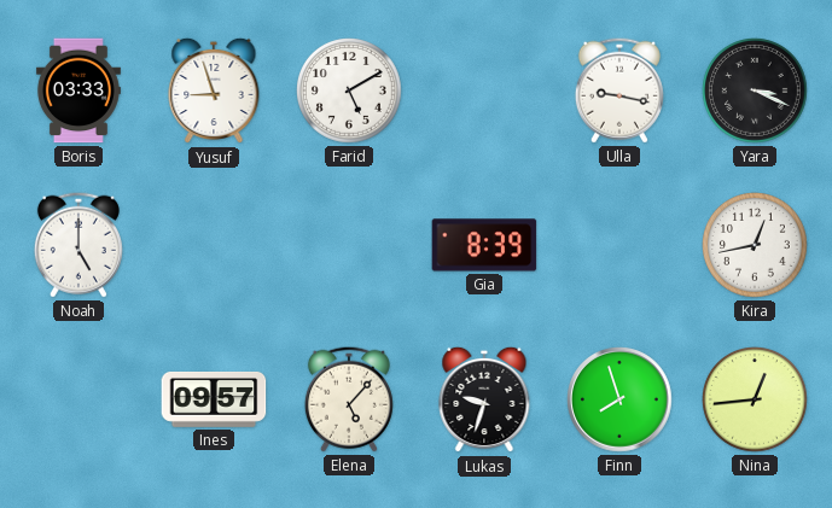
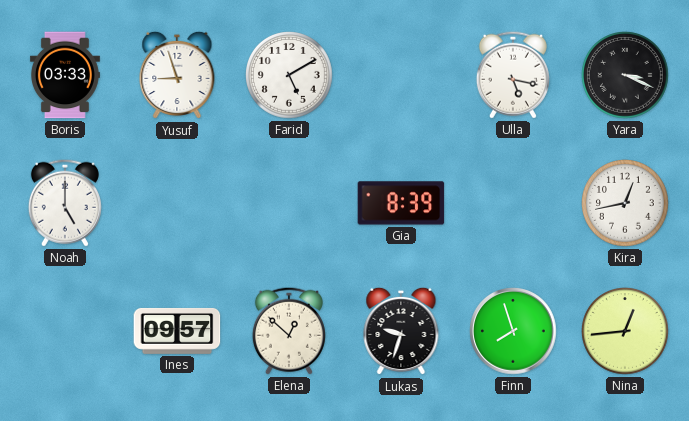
Ulla: 9:17 -> 5:17
Elena: 5:07 -> 12:52
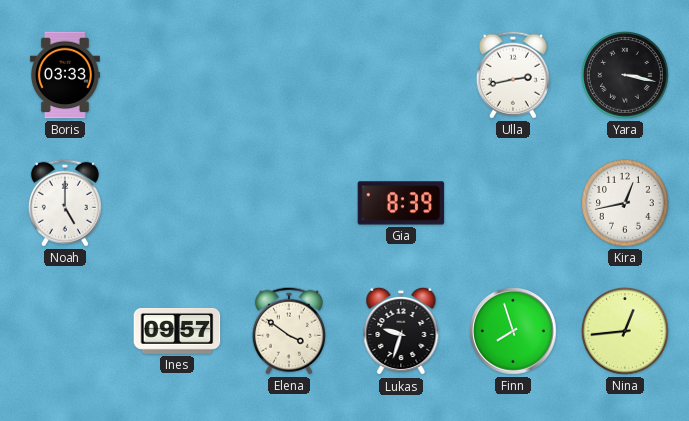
Yusuf: 8:57 -> none
Farid: 5:10 -> none
Ulla: 5:17 -> 2:43
Yara: 3:19 -> 3:17
Elena: 12:52 -> 3:51
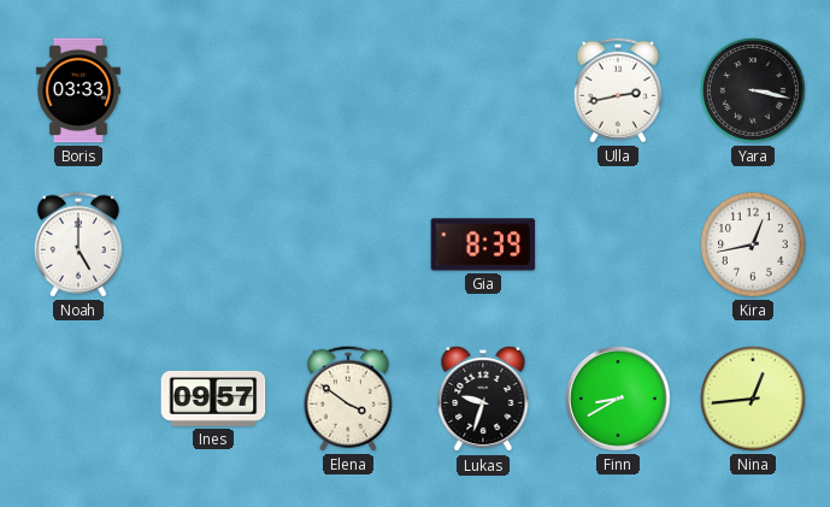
Finn: 7:57 -> 8:40
